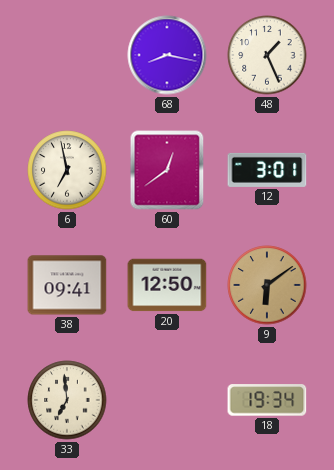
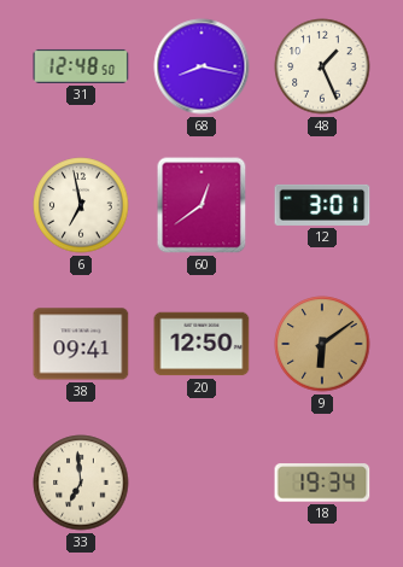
31: none -> 12:48
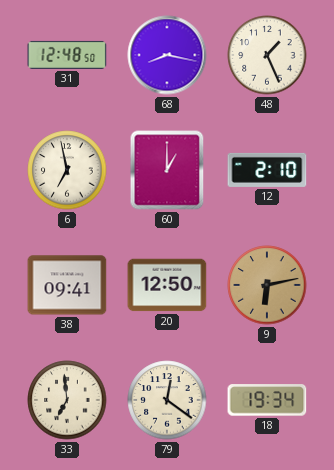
60: 12:39 -> 1:00
12: 3:01 -> 2:10
9: 6:09 -> 6:13
79: none -> 12:21
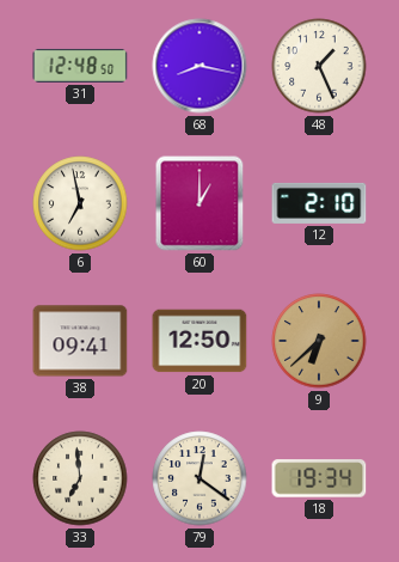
9: 6:13 -> 6:38
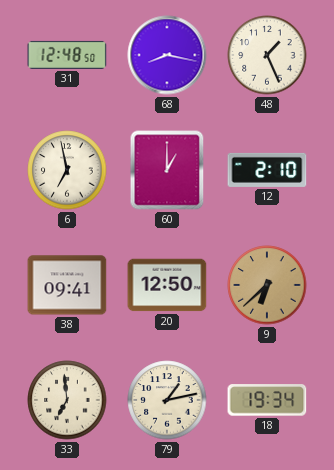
79: 12:21 -> 1:13
